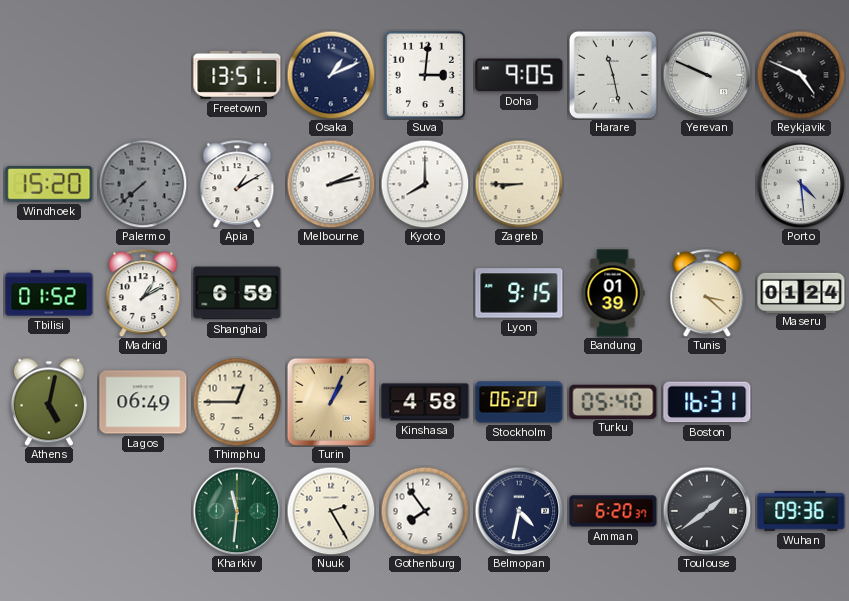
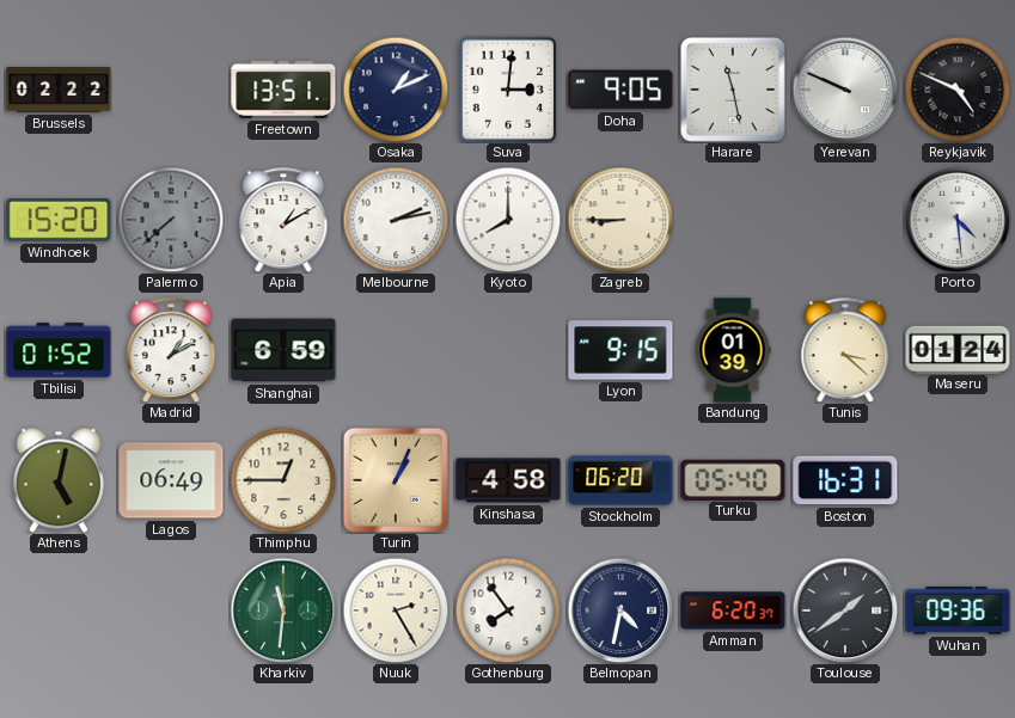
Brussels: none -> 02:22
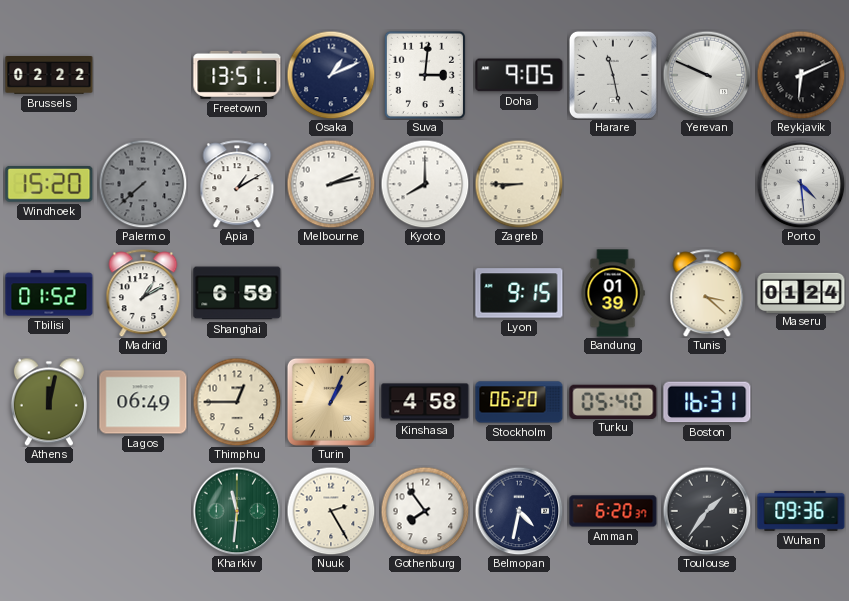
Reykjavik: 4:49 -> 6:11
Athens: 5:02 -> 12:02
Toulouse: 1:39 -> 1:36
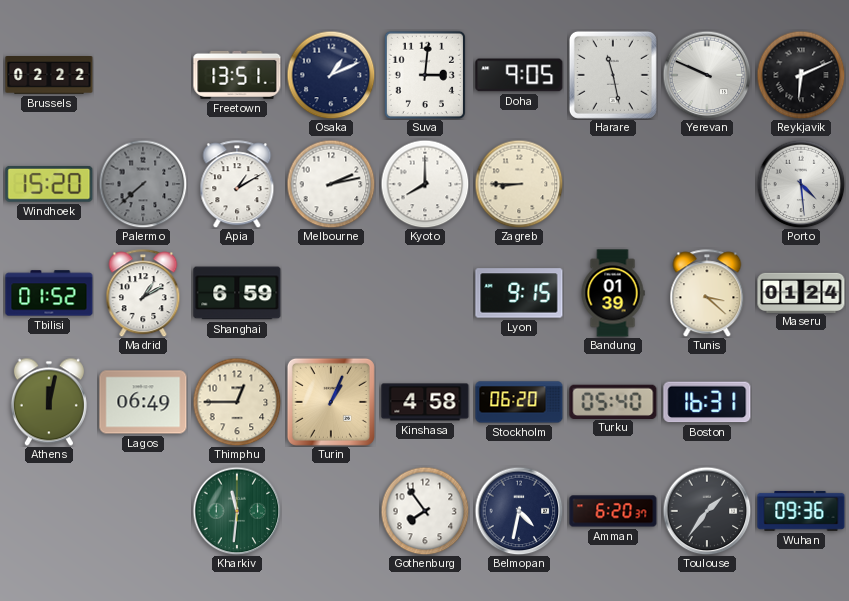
Nuuk: 2:25 -> none
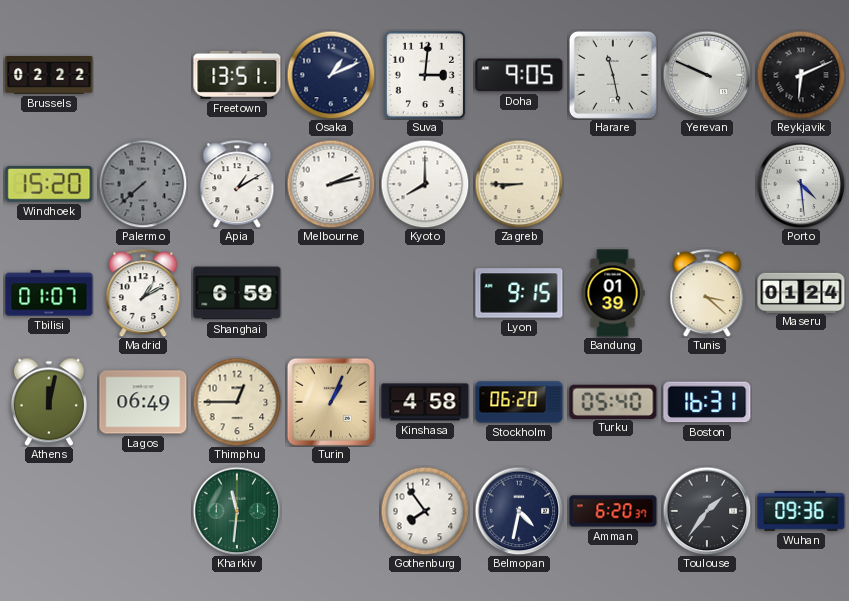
Tbilisi: 01:52 -> 01:07
